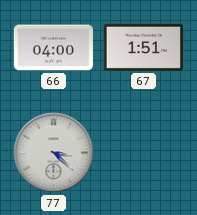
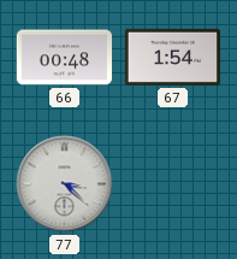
66: 04:00 -> 00:48
67: 1:51 -> 1:54
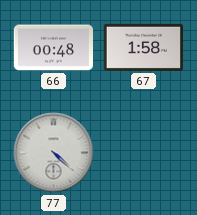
67: 1:54 -> 1:58
77: 3:22 -> 4:22
